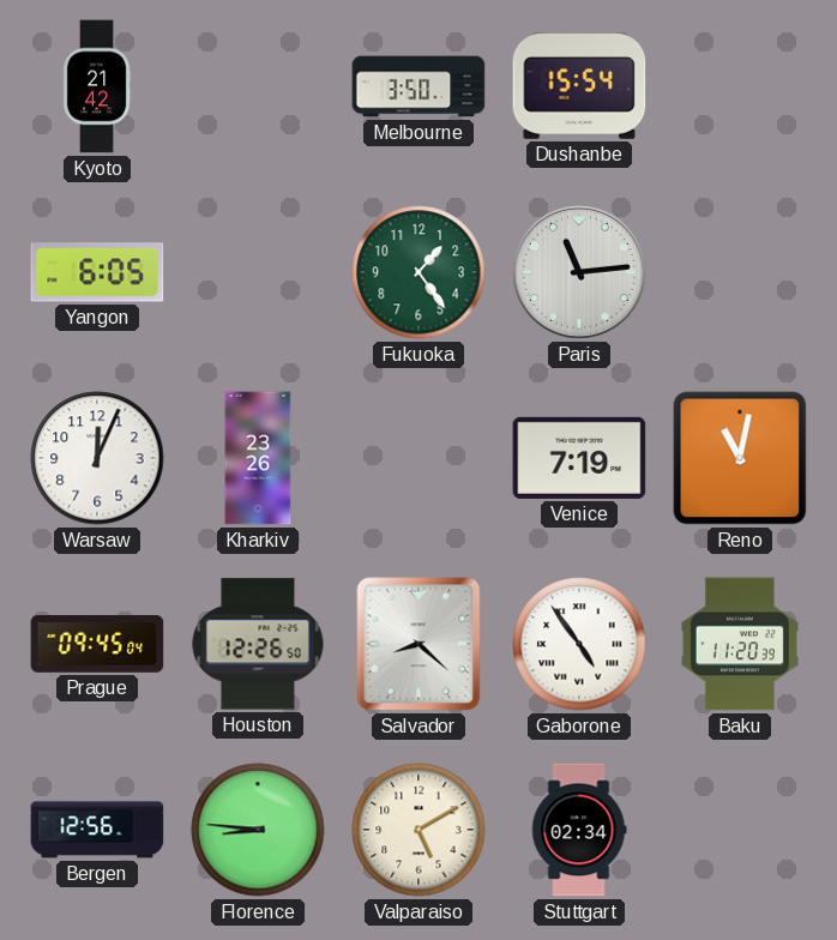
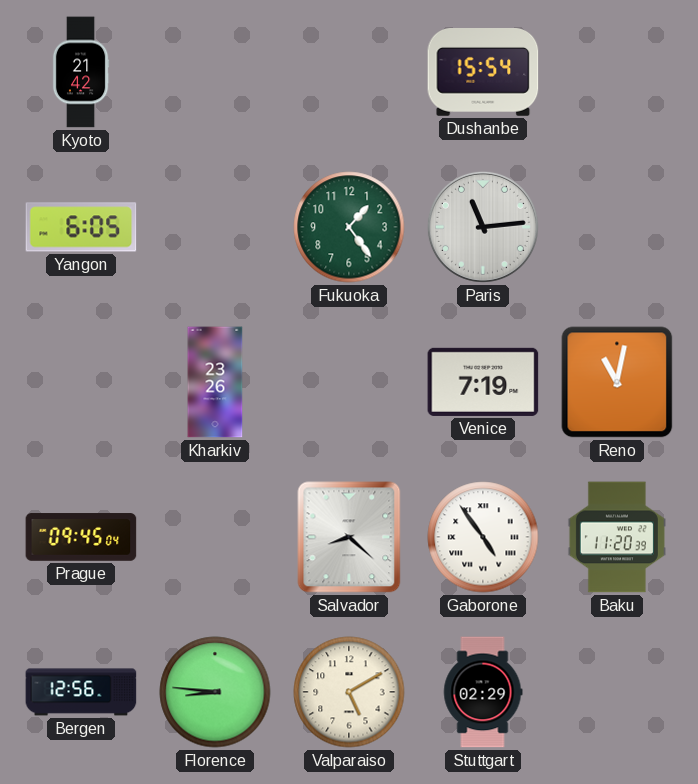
Melbourne: 3:50 -> none
Warsaw: 12:04 -> none
Houston: 12:26 -> none
Stuttgart: 02:34 -> 02:29
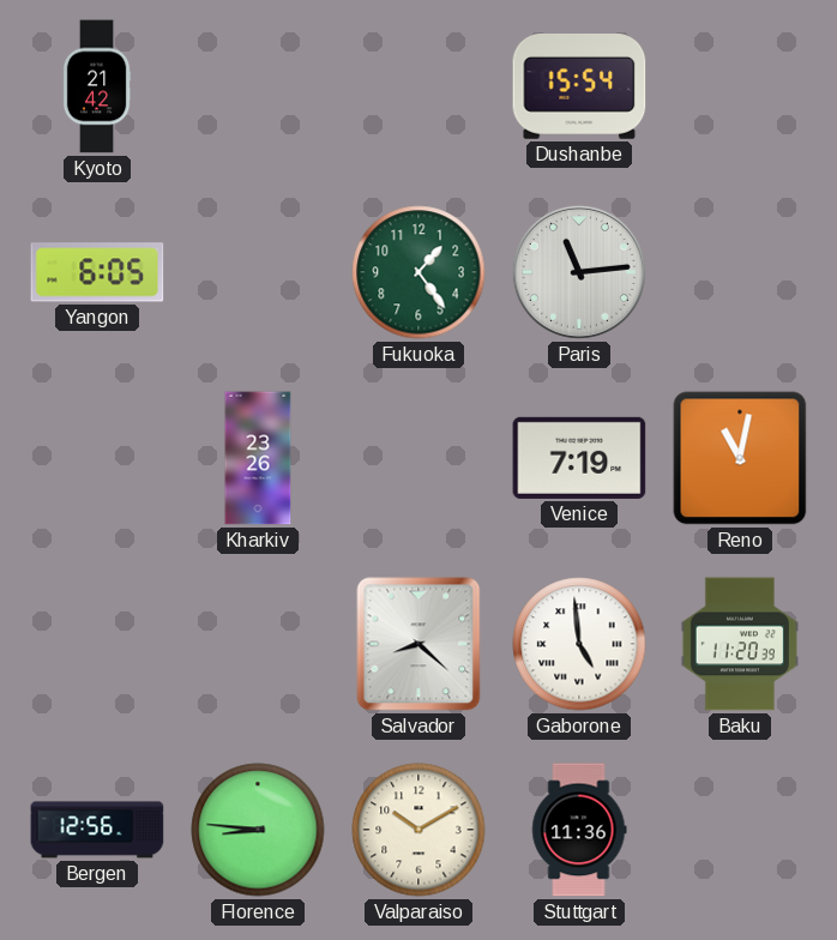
Prague: 09:45 -> none
Gaborone: 4:54 -> 4:59
Valparaiso: 5:10 -> 10:10
Stuttgart: 02:29 -> 11:36
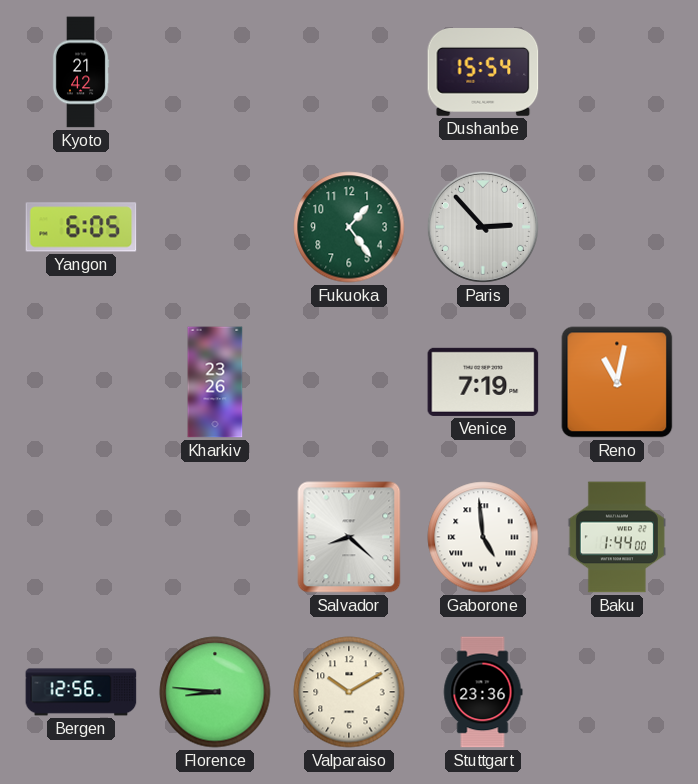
Paris: 11:14 -> 2:53
Baku: 11:20 -> 1:44
Stuttgart: 11:36 -> 23:36
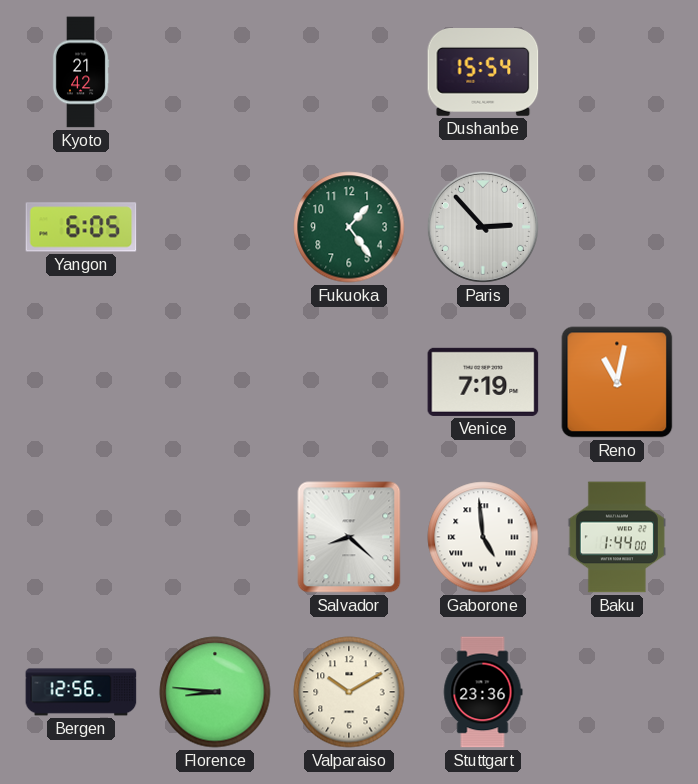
Kharkiv: 23:26 -> none
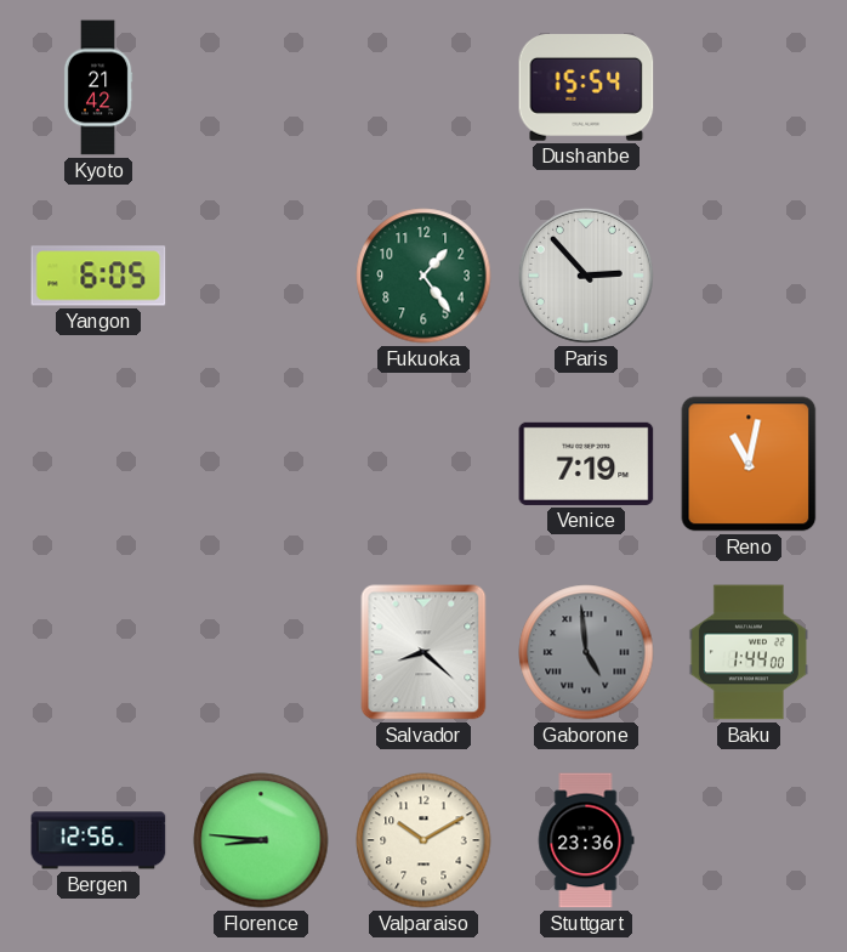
Gaborone dial: white -> grey
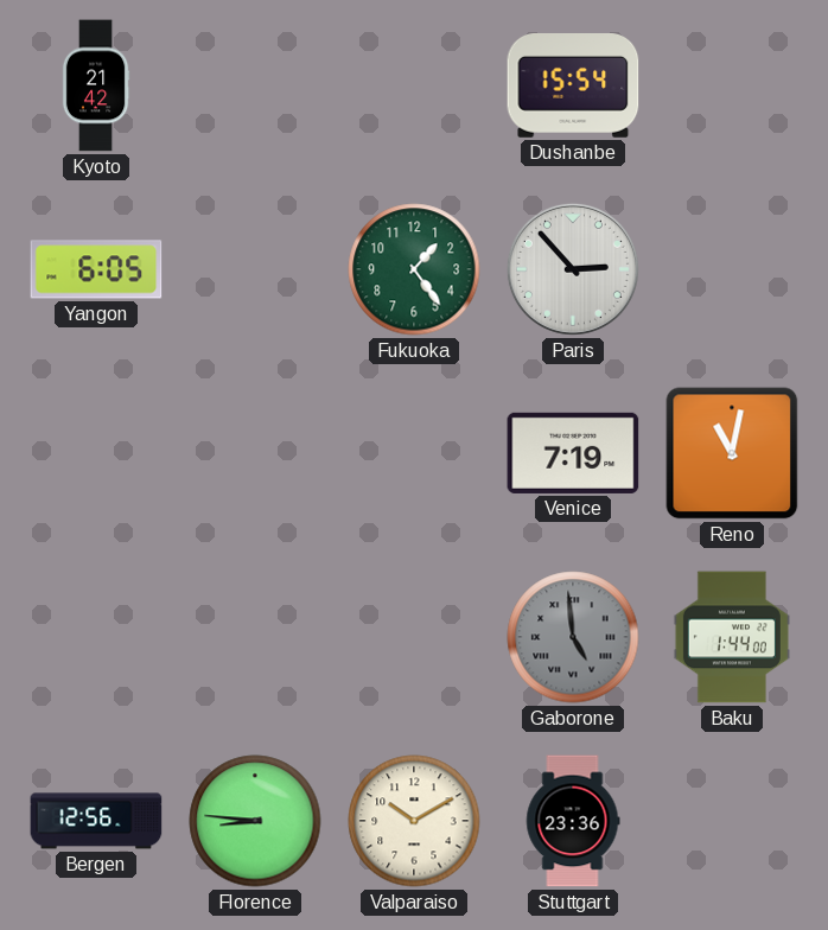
Salvador: 8:22 -> none
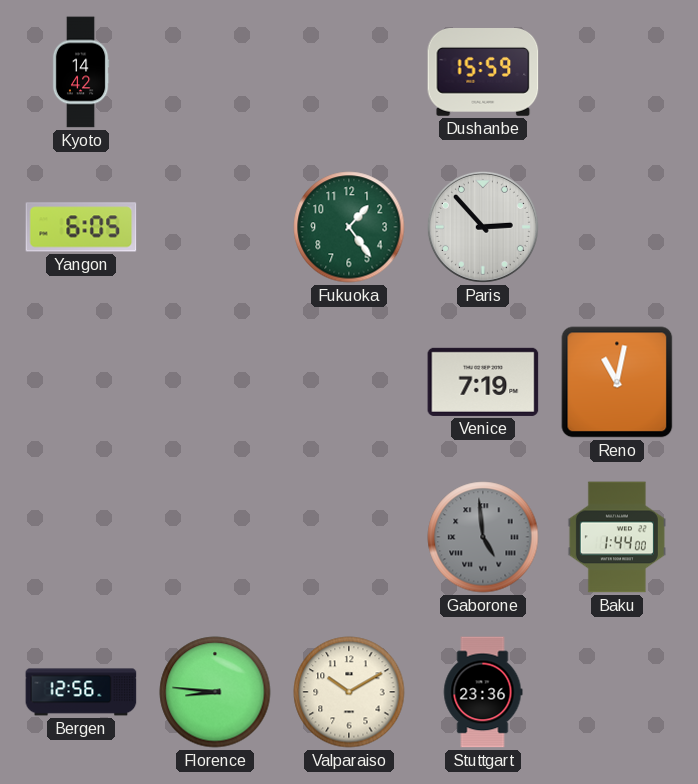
Kyoto: 21:42 -> 14:42
Dushanbe: 15:54 -> 15:59
